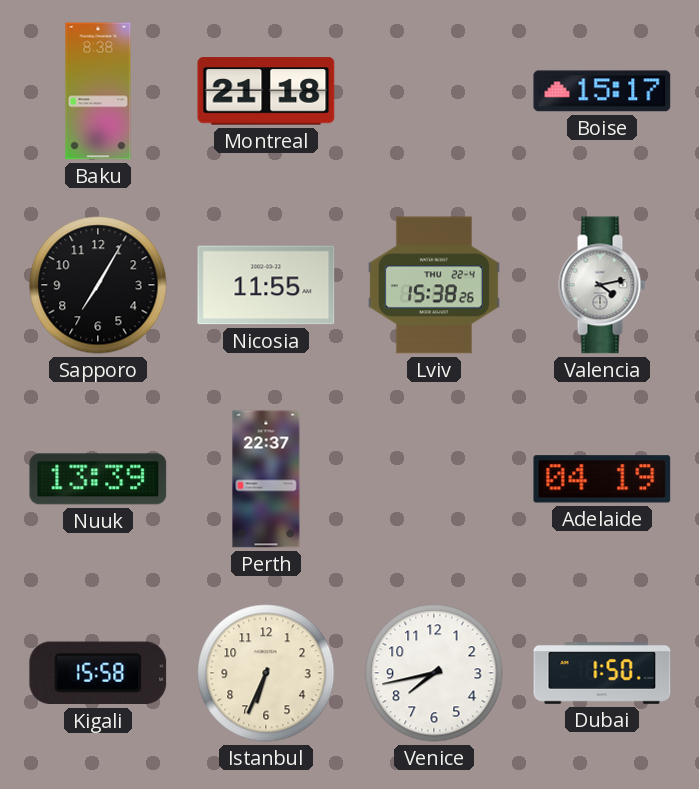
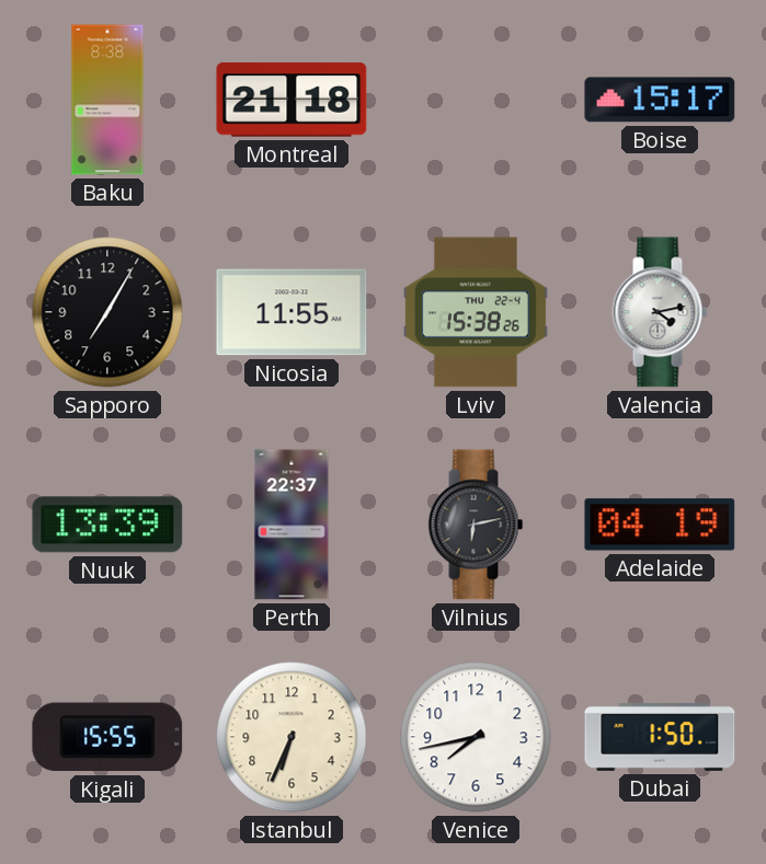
Vilnius: none -> 6:13
Kigali: 15:58 -> 15:55
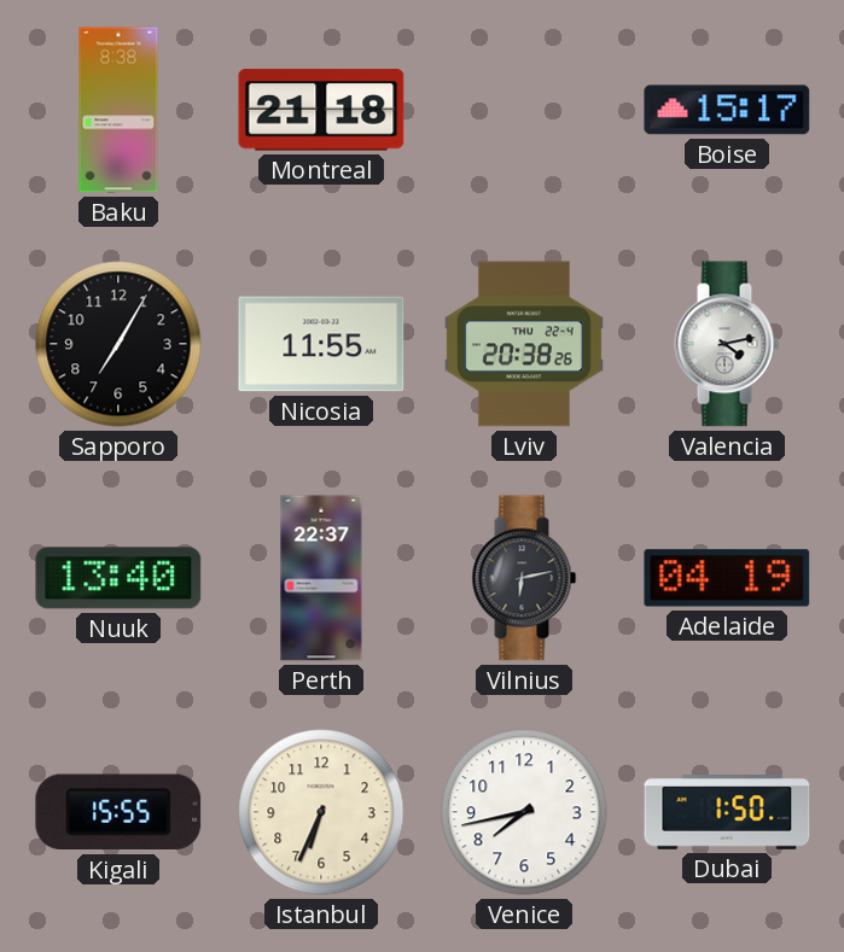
Lviv: 15:38 -> 20:38
Nuuk: 13:39 -> 13:40
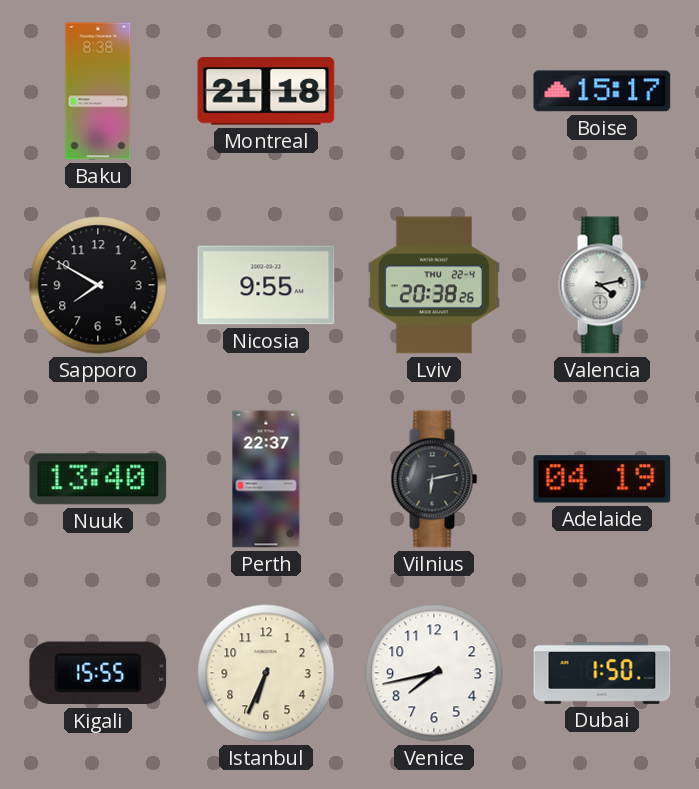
Sapporo: 7:05 -> 7:50
Nicosia: 11:55 -> 9:55
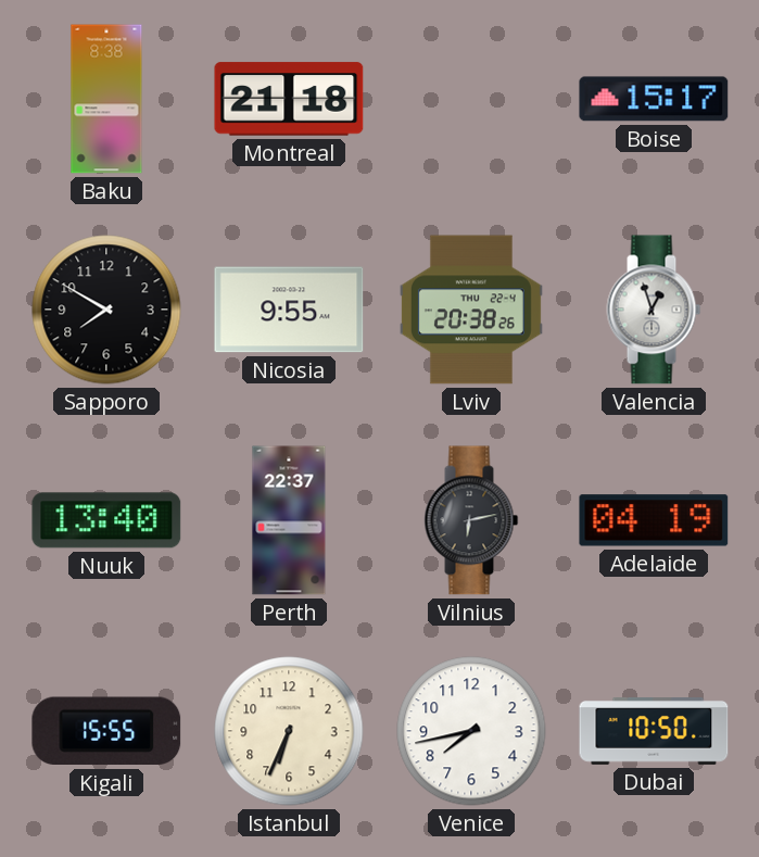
Valencia: 4:13 -> 12:57
Dubai: 1:50 -> 10:50
